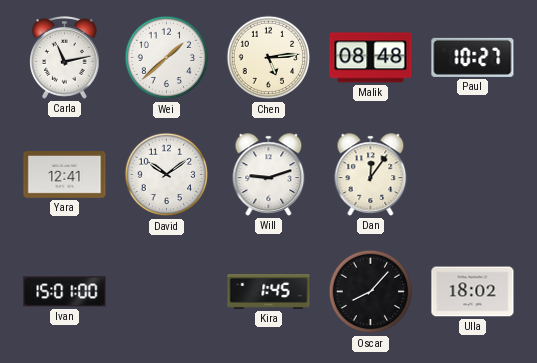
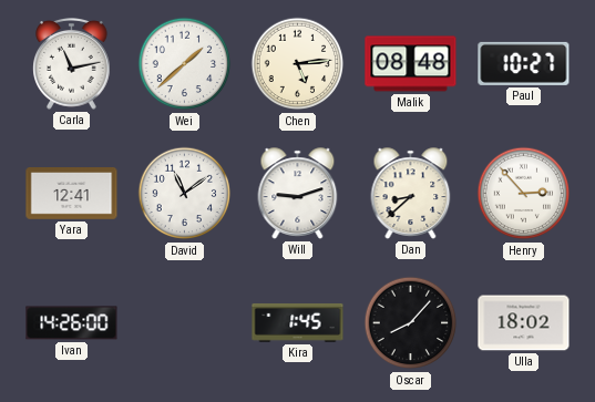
David: 10:09 -> 11:09
Dan: 12:06 -> 8:38
Henry: none -> 2:53
Ivan: 15:01 -> 14:26
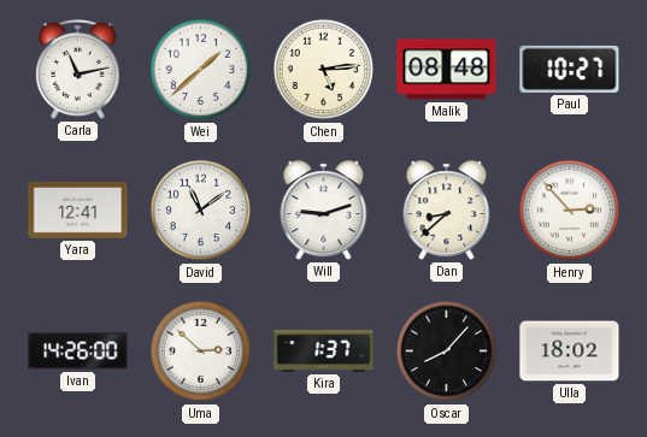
Uma: none -> 2:52
Kira: 1:45 -> 1:37
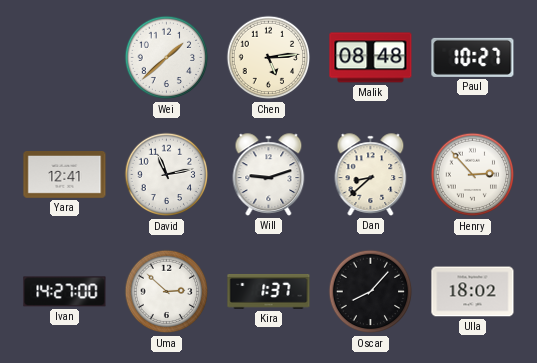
Carla: 11:13 -> none
David: 11:09 -> 11:13
Ivan: 14:26 -> 14:27
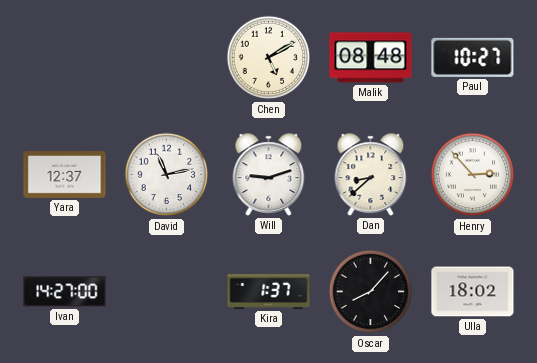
Wei: 1:38 -> none
Chen: 5:14 -> 5:10
Yara: 12:41 -> 12:37
Uma: 2:52 -> none
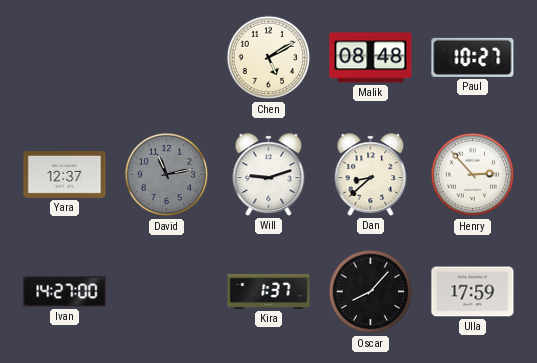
David dial: white -> grey
Ulla: 18:02 -> 17:59
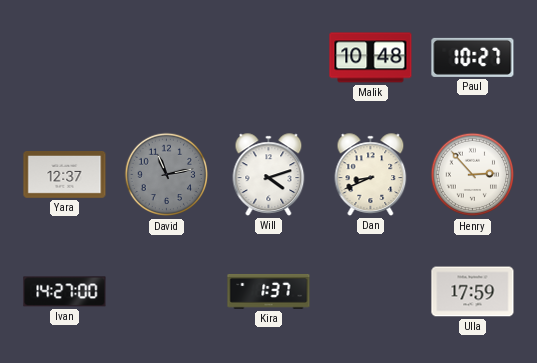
Chen: 5:10 -> none
Malik: 08:48 -> 10:48
Will: 9:12 -> 4:12
Dan: 8:38 -> 8:41
Oscar: 8:07 -> none
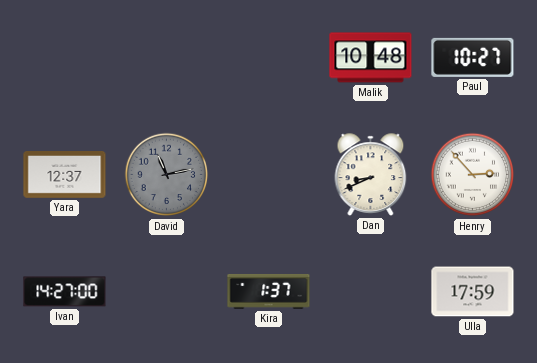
Will: 4:12 -> none
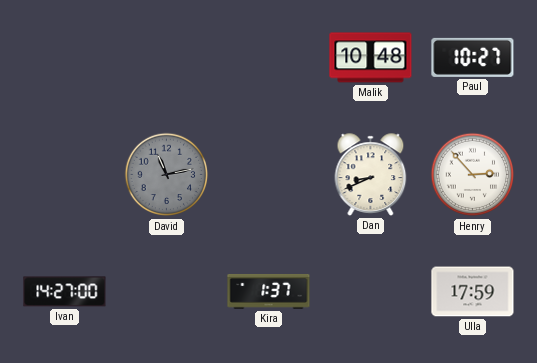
Yara: 12:37 -> none
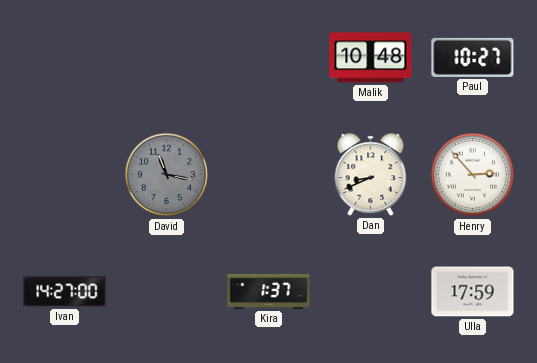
David: 11:13 -> 11:17
